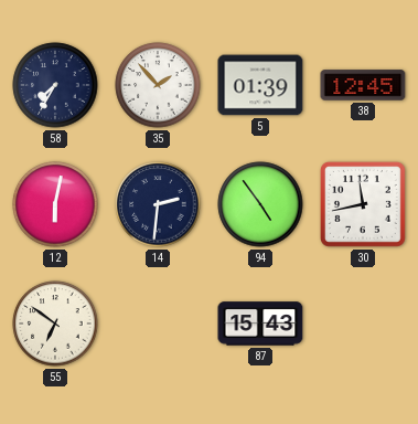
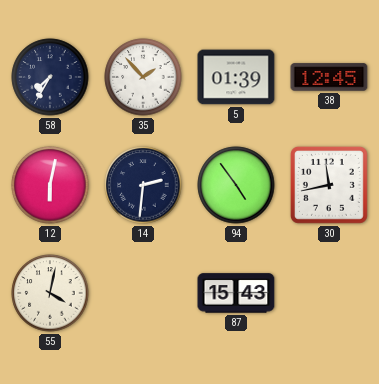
55: 6:51 -> 4:02
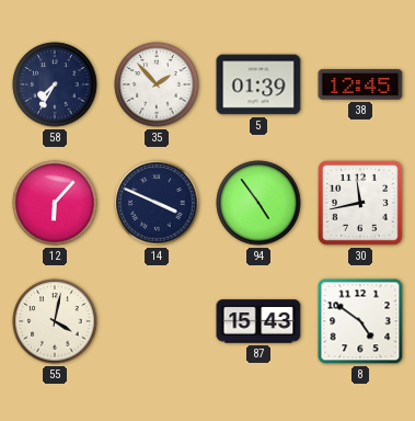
12: 6:02 -> 6:07
14: 2:31 -> 3:49
8: none -> 4:51
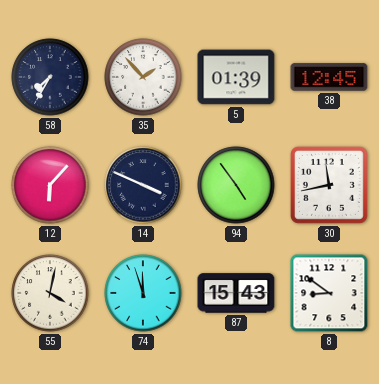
74: none -> 11:57
8: 4:51 -> 8:51
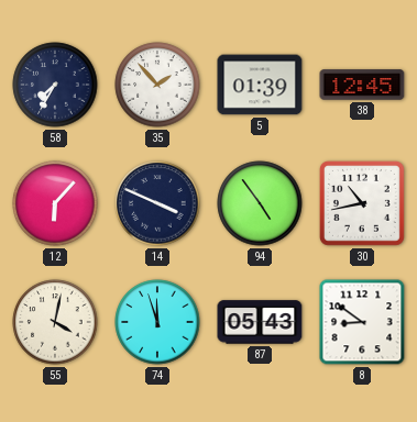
30: 11:43 -> 10:43
87: 15:43 -> 05:43
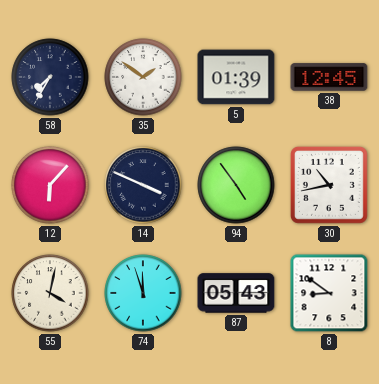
35: 1:53 -> 1:51
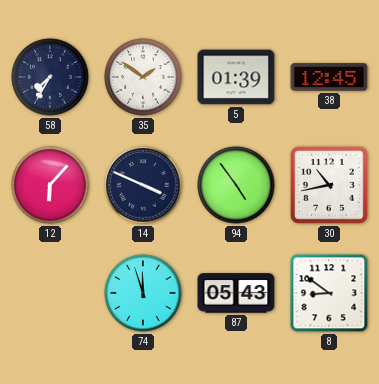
55: 4:02 -> none
